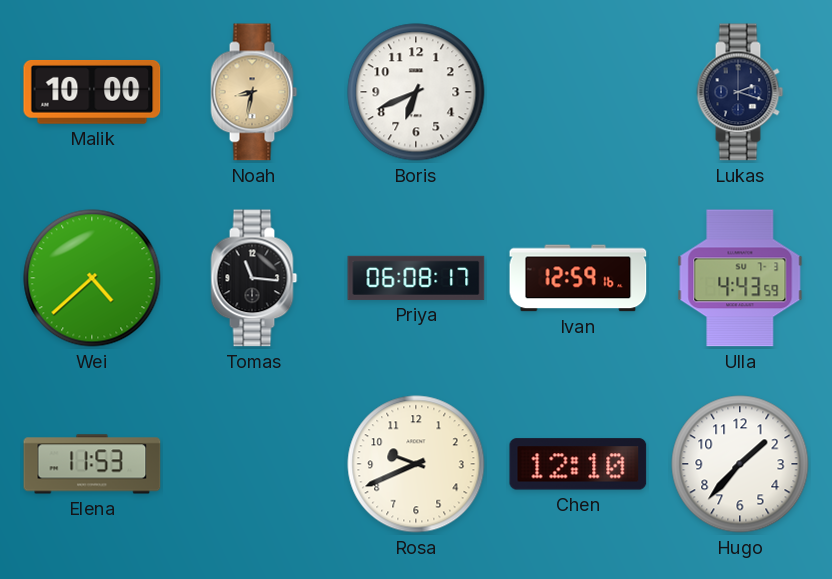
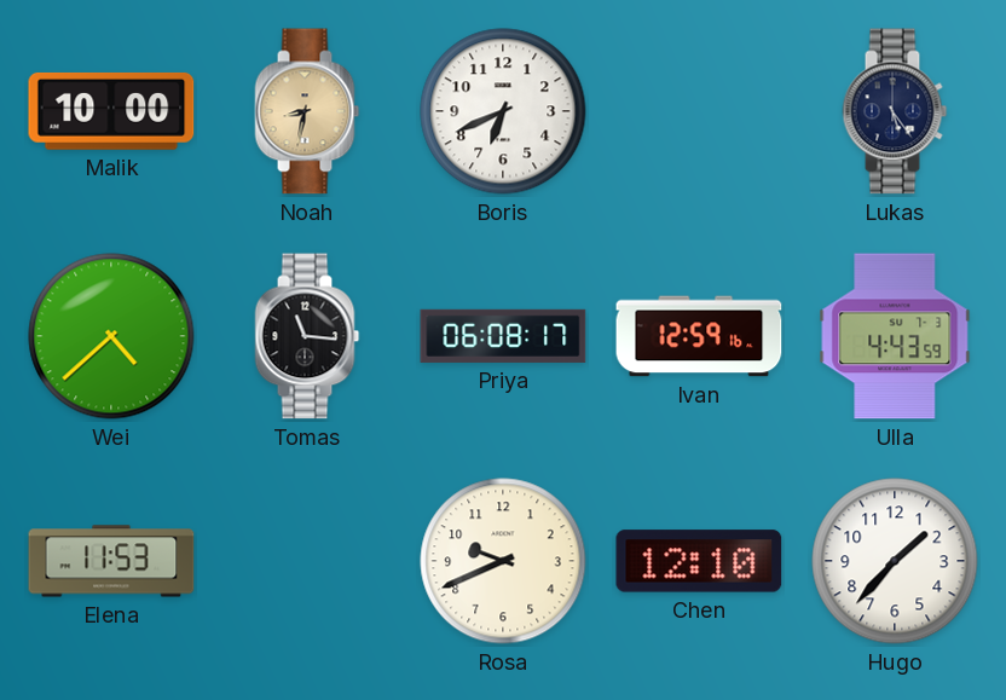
Lukas: 2:18 -> 5:24
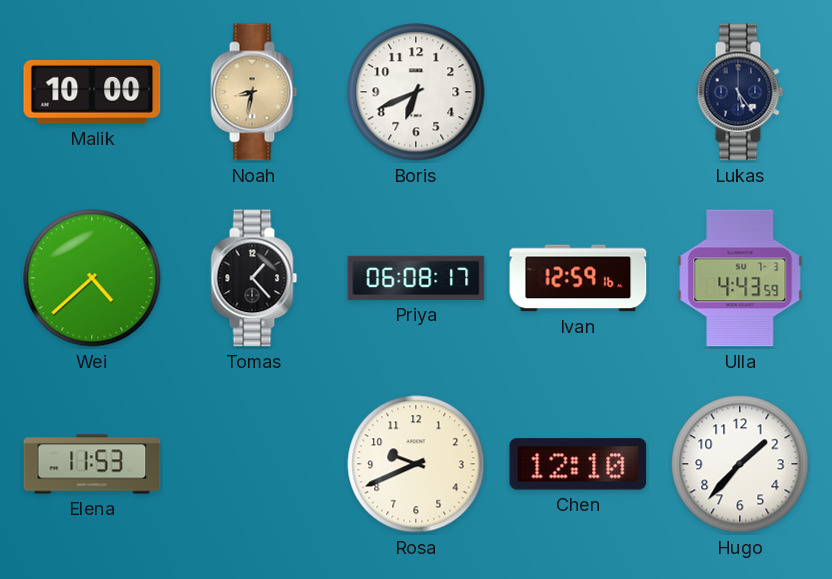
Tomas: 11:16 -> 1:23
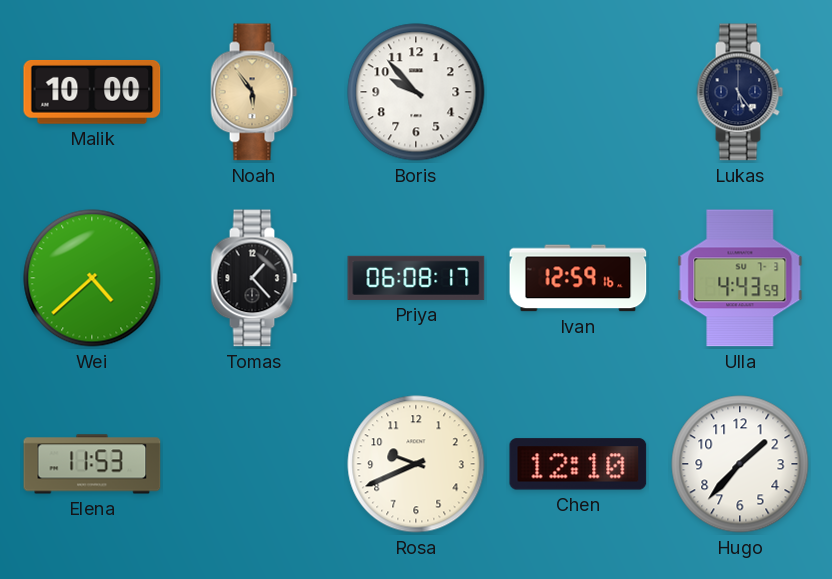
Noah: 8:32 -> 5:54
Boris: 6:41 -> 9:53
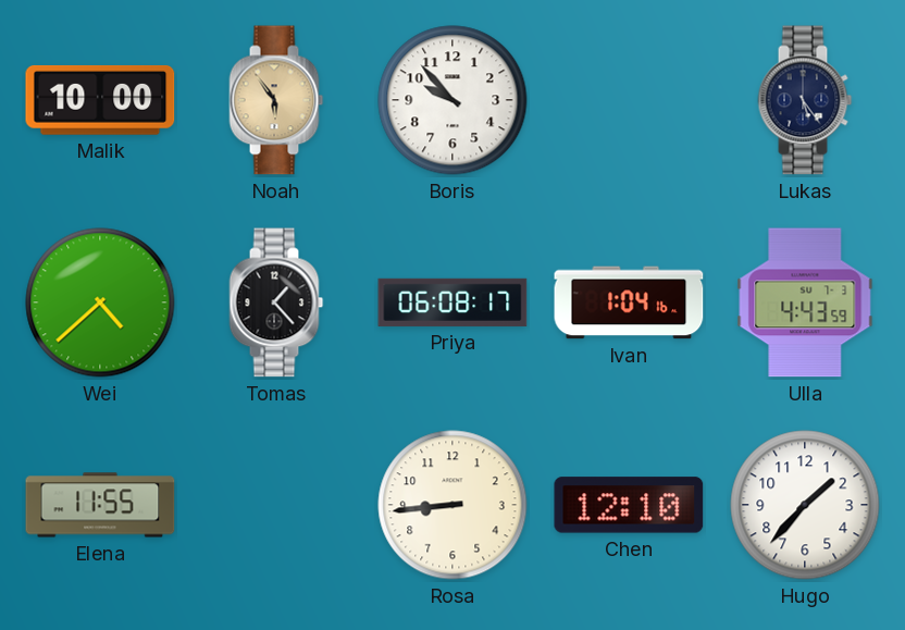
Ivan: 12:59 -> 1:04
Elena: 11:53 -> 11:55
Rosa: 9:41 -> 8:44
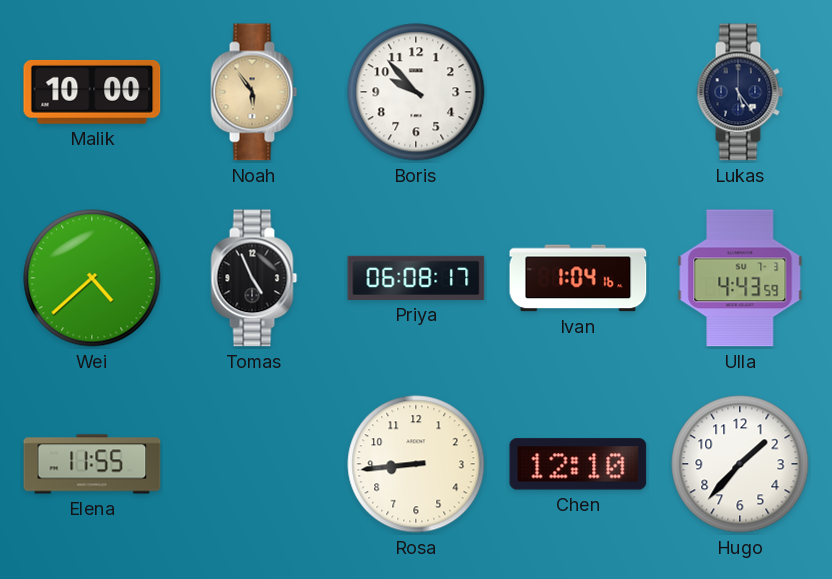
Tomas: 1:23 -> 4:56
